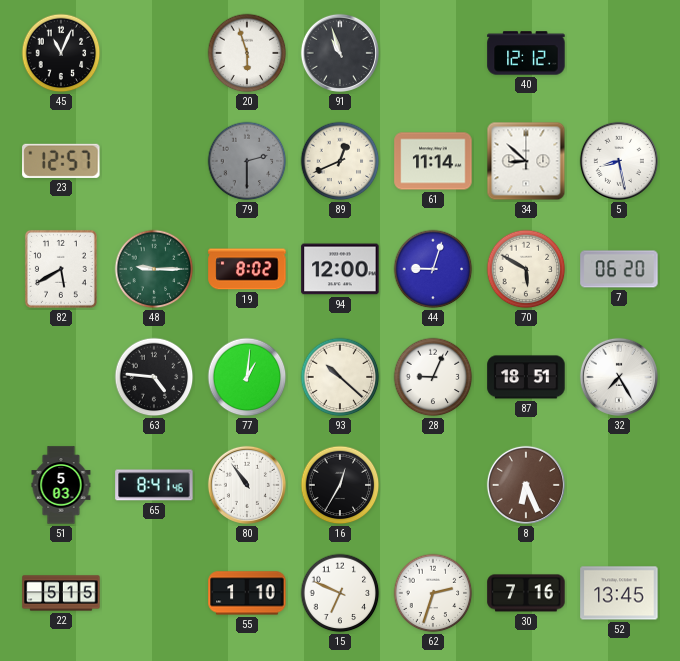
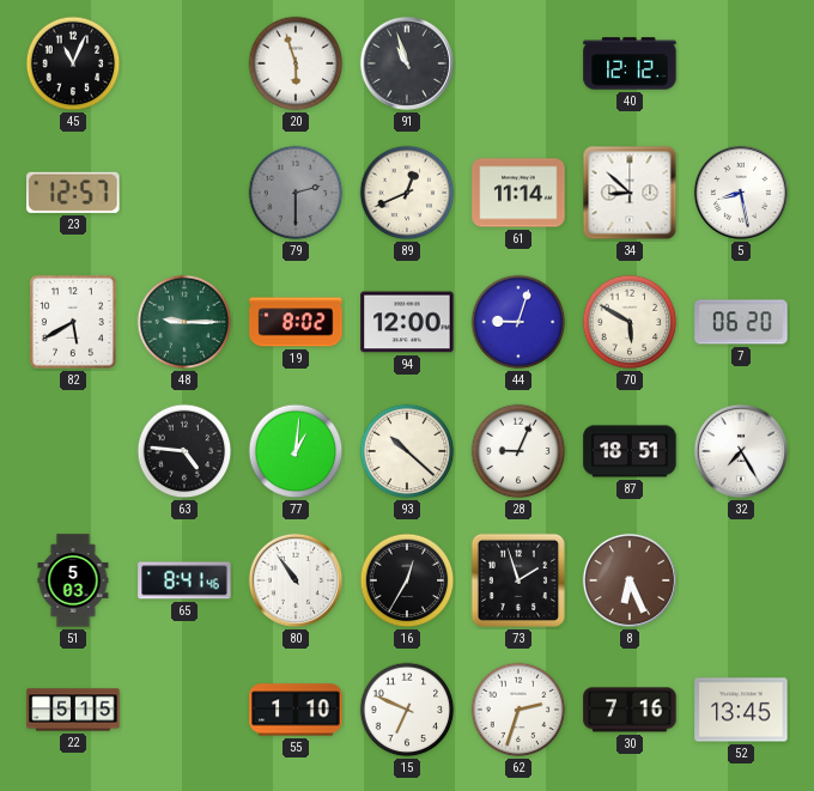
73: none -> 1:57
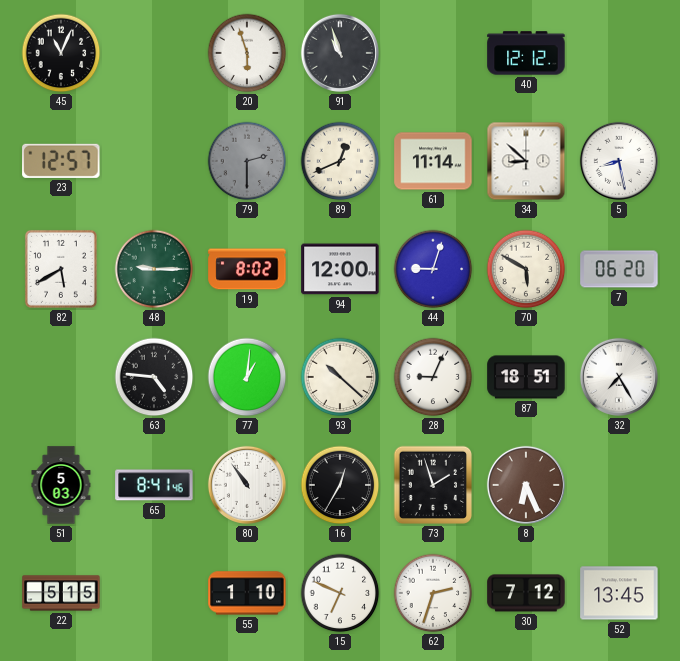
30: 7:16 -> 7:12
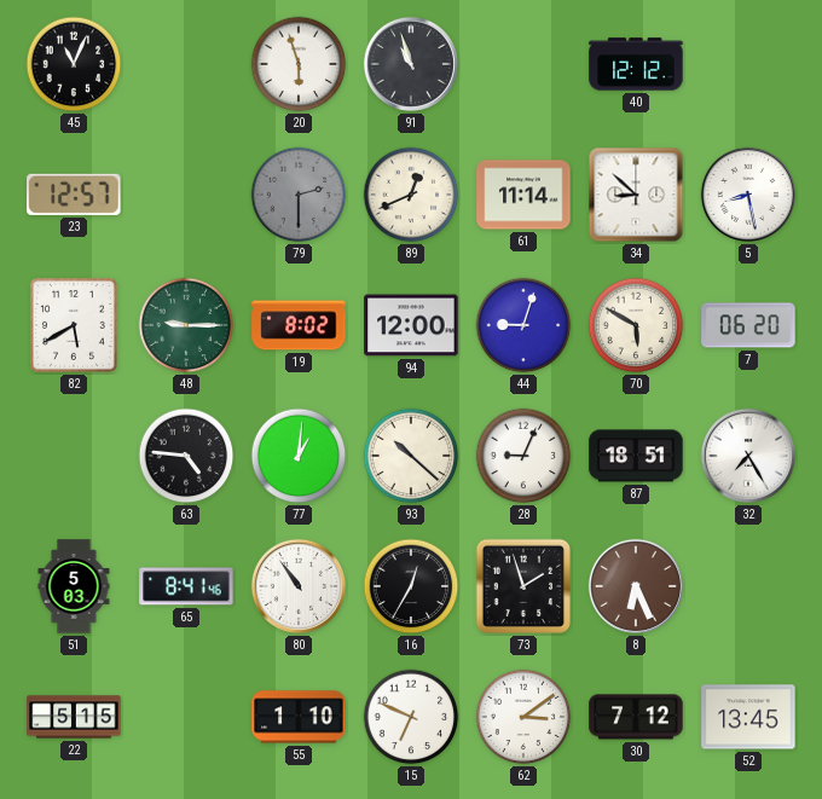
62: 2:33 -> 3:09
